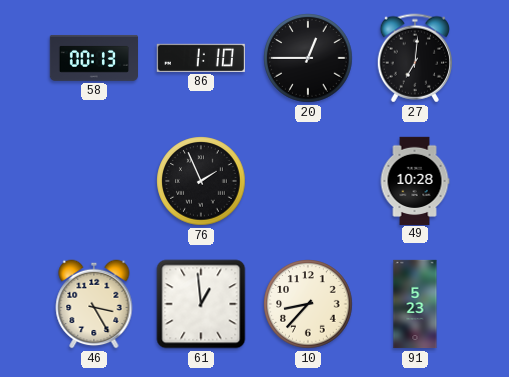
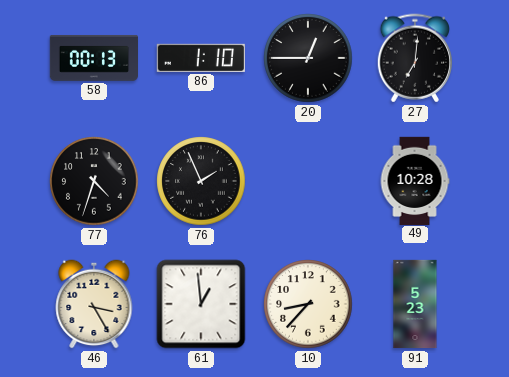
77: none -> 4:33
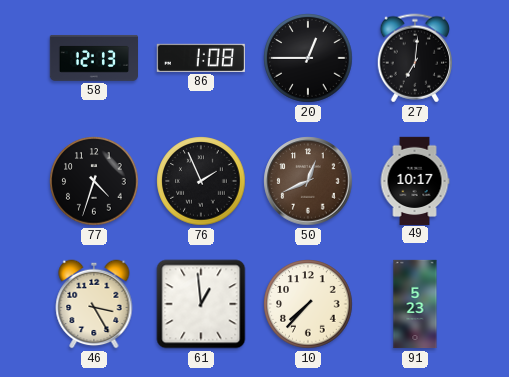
58: 00:13 -> 12:13
86: 1:10 -> 1:08
50: none -> 12:41
49: 10:28 -> 10:17
10: 8:37 -> 7:37
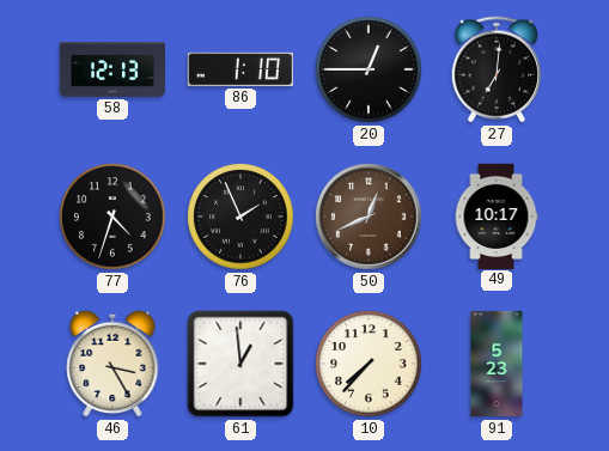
86: 1:08 -> 1:10
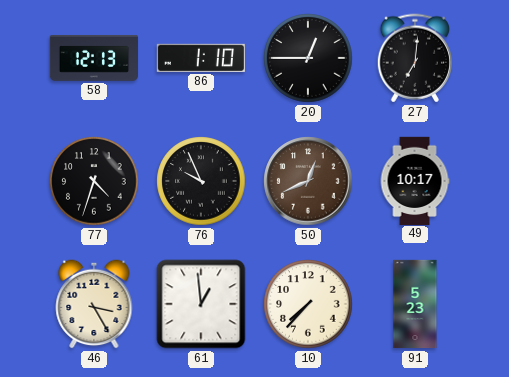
76: 1:56 -> 9:56
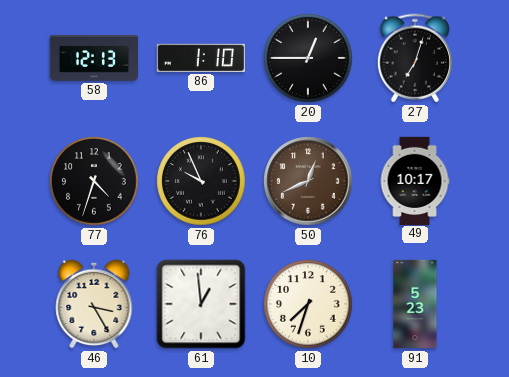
27: 7:01 -> 7:03
10: 7:37 -> 7:33
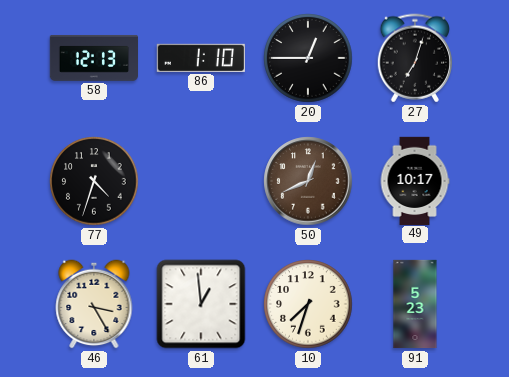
76: 9:56 -> none
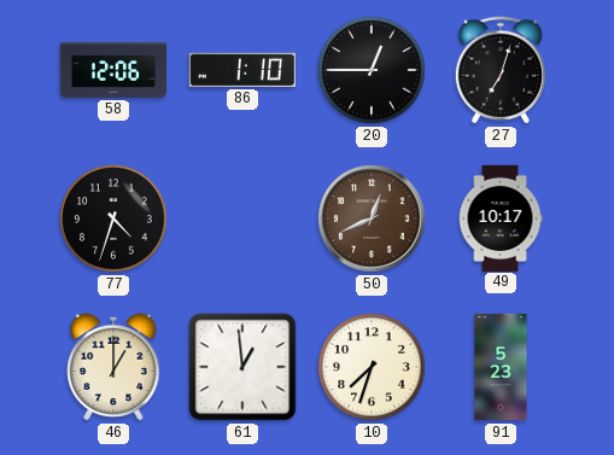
58: 12:13 -> 12:06
46: 3:25 -> 1:00
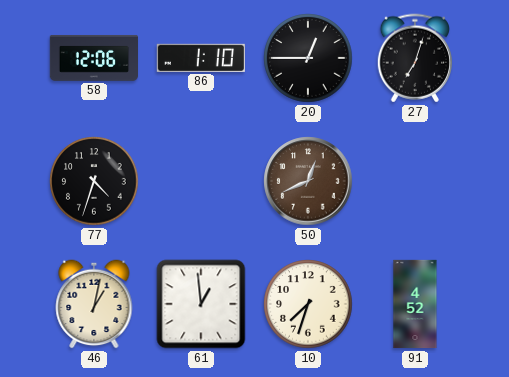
49: 10:17 -> none
46: 1:00 -> 1:02
91: 5:23 -> 4:52
